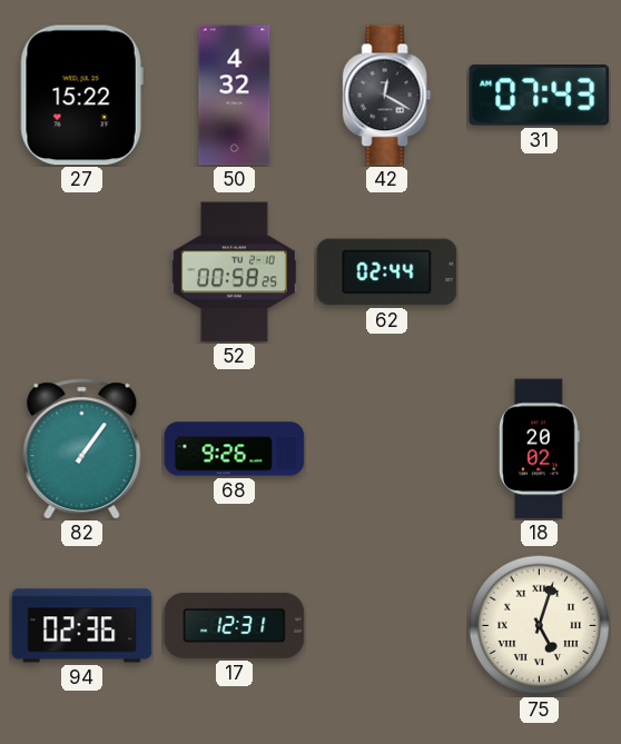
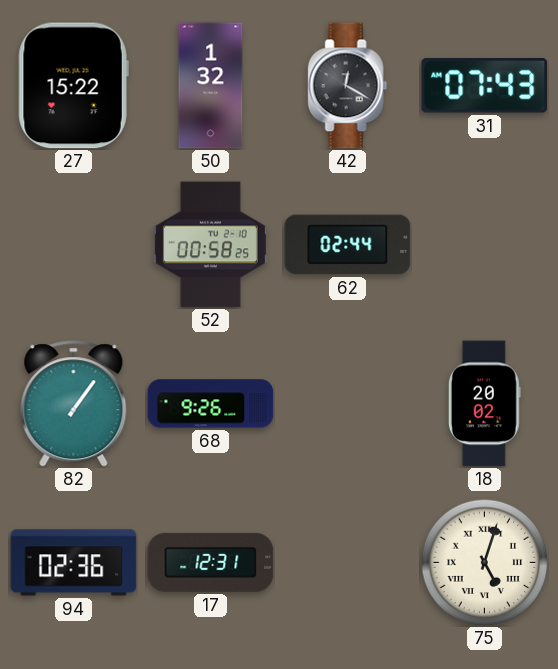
50: 4:32 -> 1:32
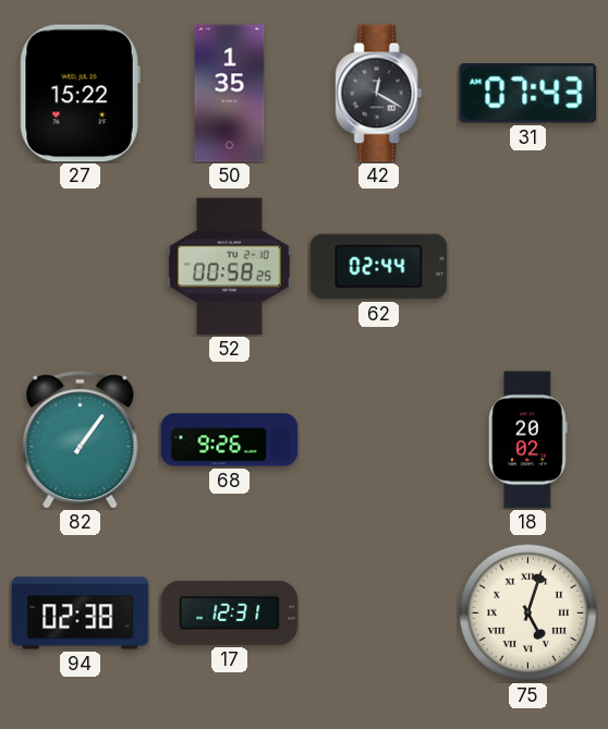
50: 1:32 -> 1:35
94: 02:36 -> 02:38
